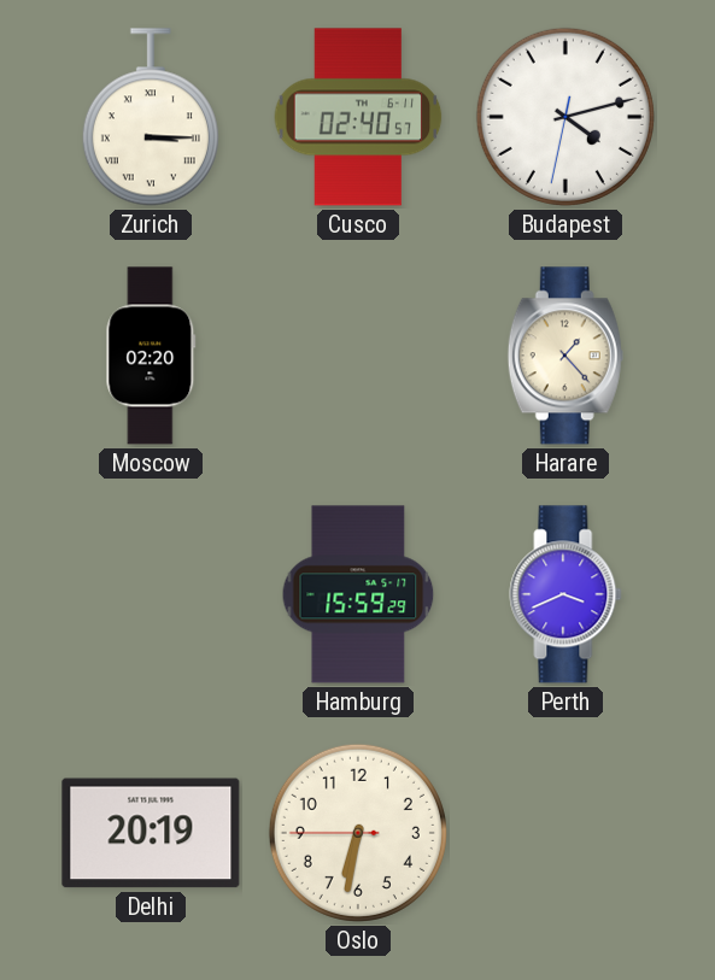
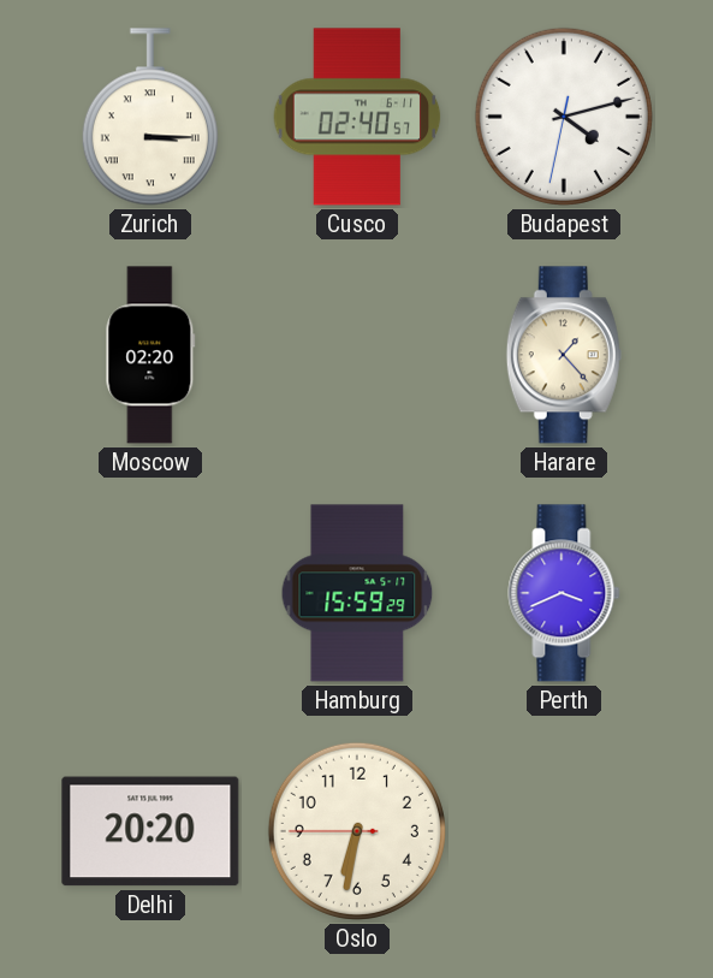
Delhi: 20:19 -> 20:20
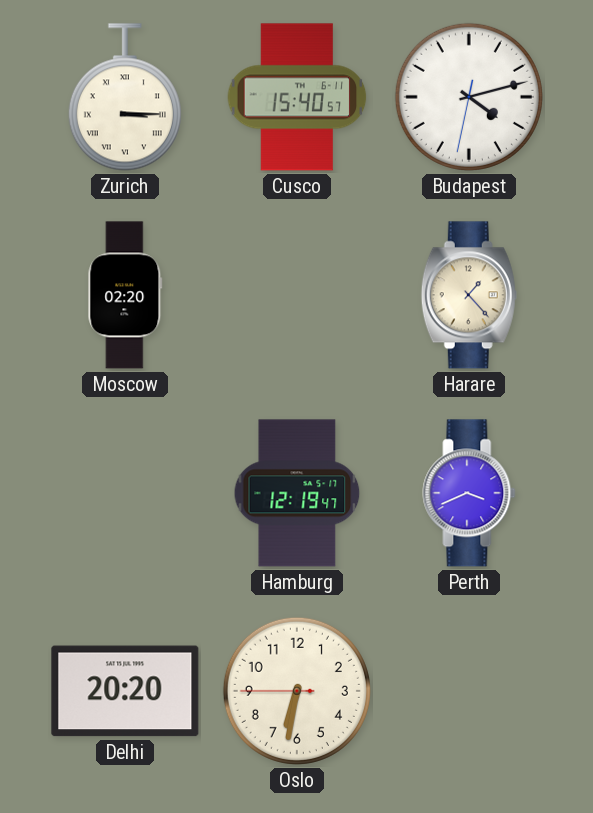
Cusco: 02:40 -> 15:40
Hamburg: 15:59 -> 12:19
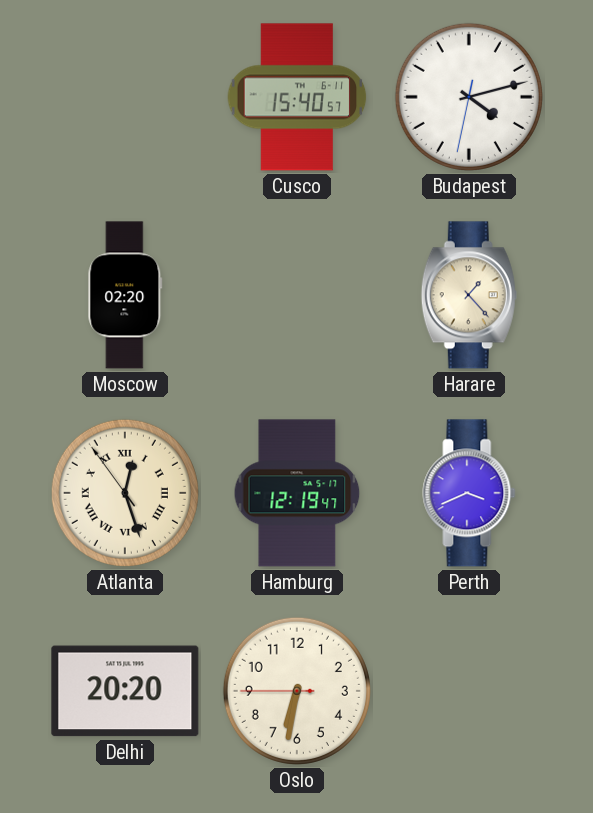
Zurich: 3:15 -> none
Atlanta: none -> 12:26
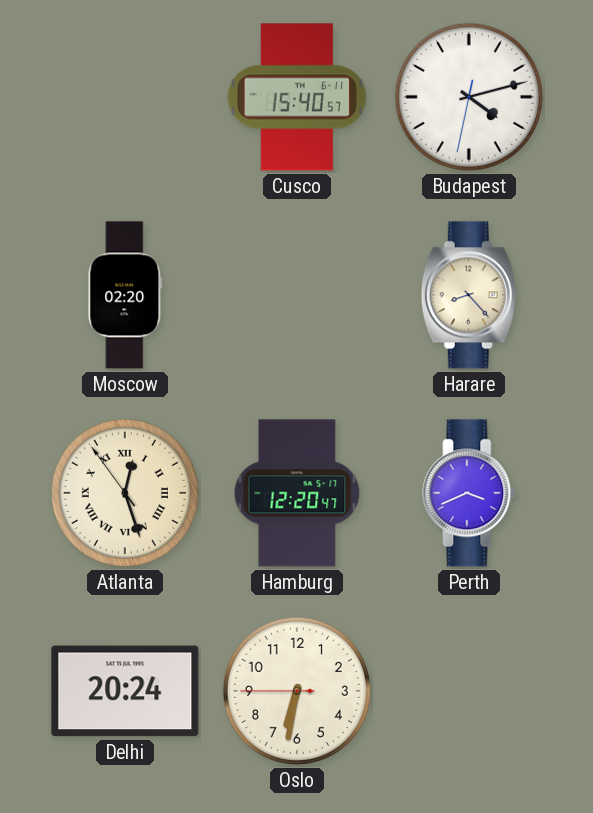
Harare: 1:23 -> 8:23
Hamburg: 12:19 -> 12:20
Delhi: 20:20 -> 20:24
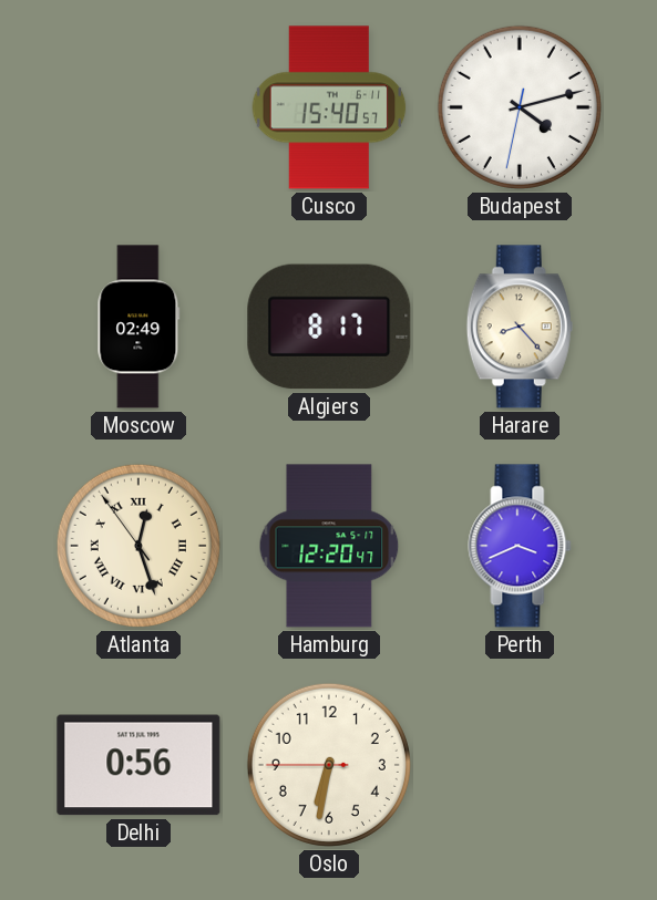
Moscow: 02:20 -> 02:49
Algiers: none -> 8:17
Delhi: 20:24 -> 0:56
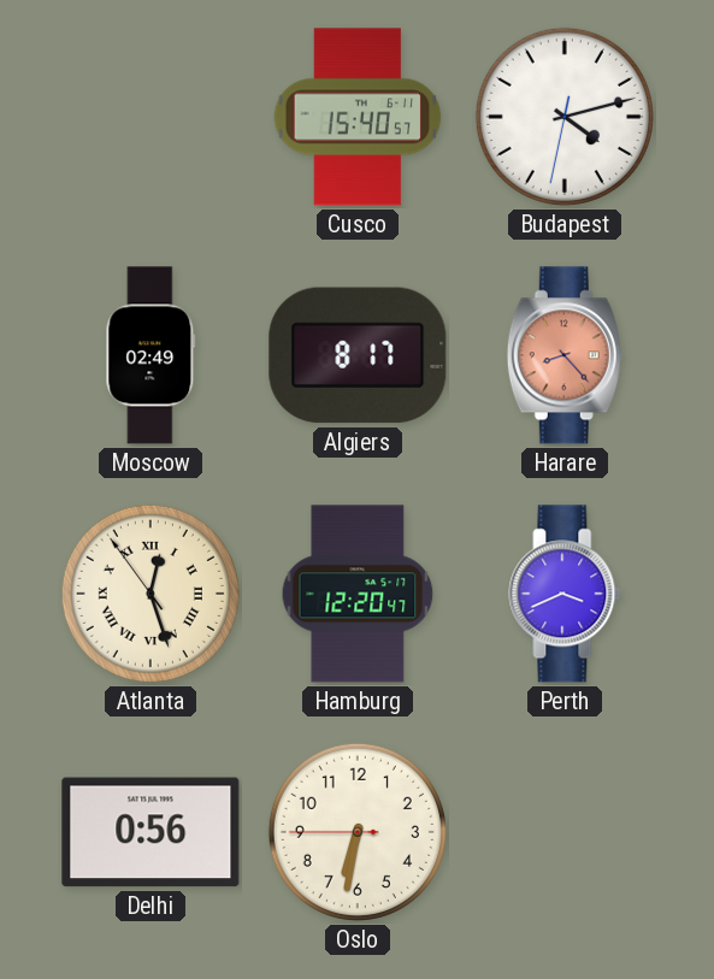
Harare dial: cream -> salmon
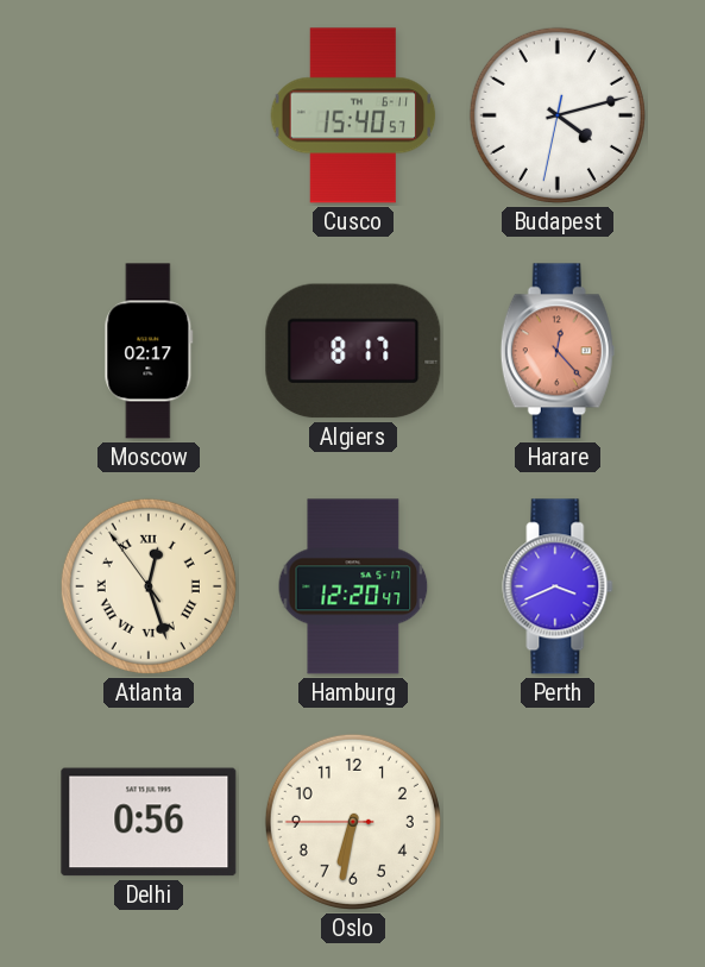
Moscow: 02:49 -> 02:17
Harare: 8:23 -> 12:23
